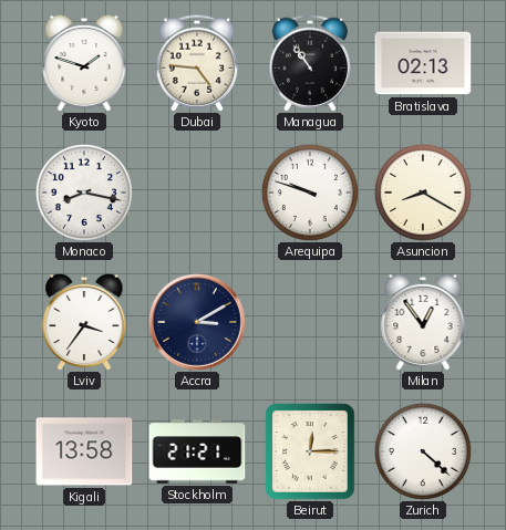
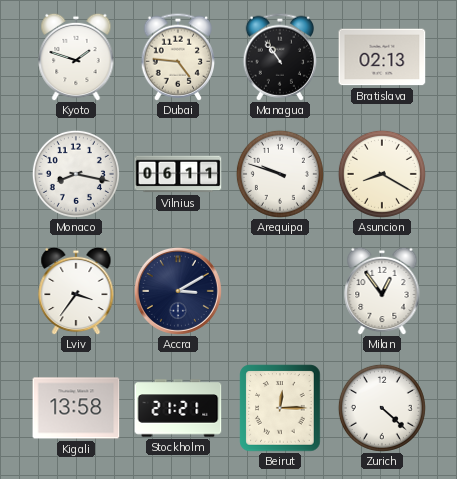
Vilnius: none -> 06:11
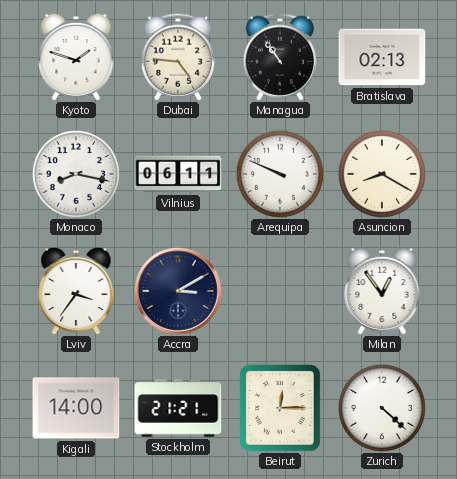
Arequipa: 9:48 -> 9:49
Kigali: 13:58 -> 14:00
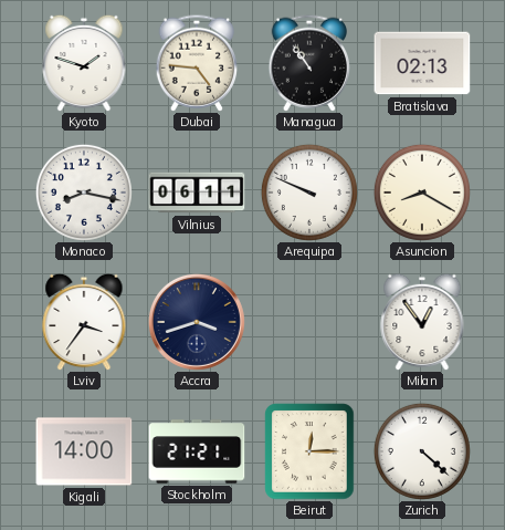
Accra: 3:10 -> 3:42
